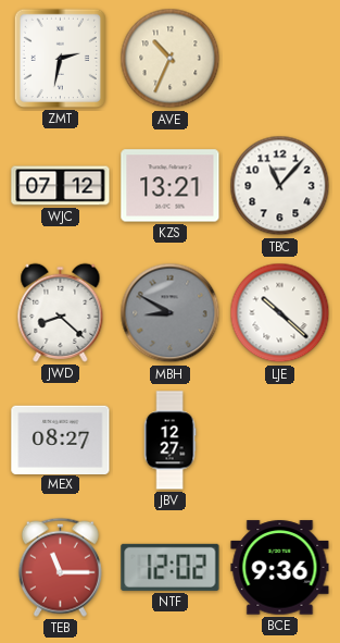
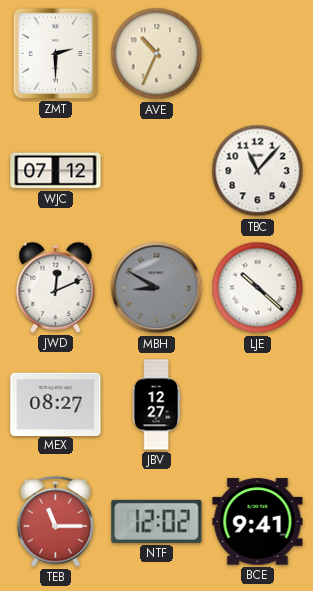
ZMT: 2:32 -> 2:30
KZS: 13:21 -> none
JWD: 8:22 -> 12:11
BCE: 9:36 -> 9:41
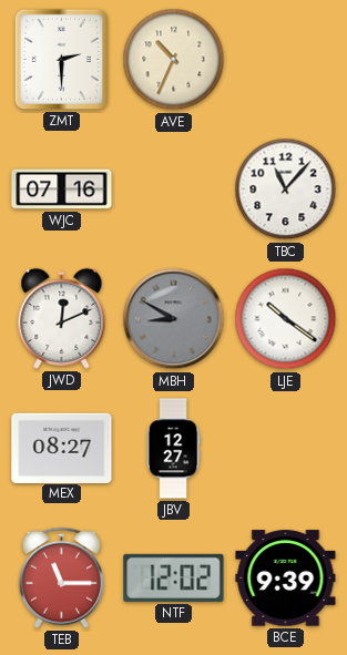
WJC: 07:12 -> 07:16
LJE: 10:22 -> 10:21
BCE: 9:41 -> 9:39
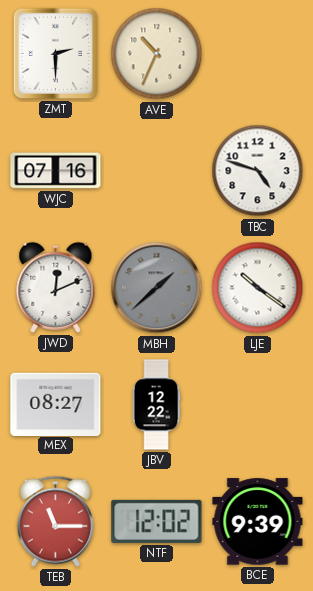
TBC: 11:07 -> 4:48
MBH: 8:50 -> 1:38
JBV: 12:27 -> 12:22
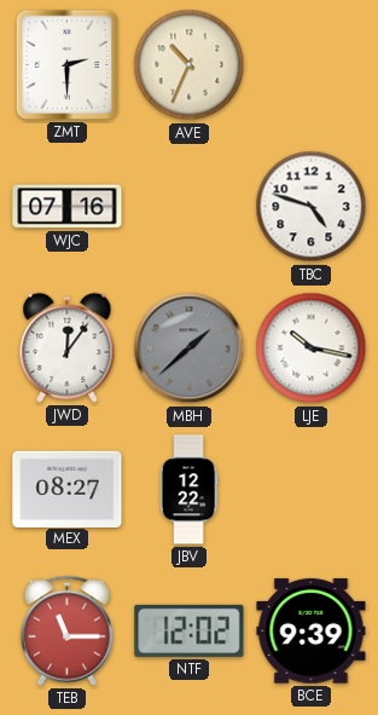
JWD: 12:11 -> 12:06
LJE: 10:21 -> 10:17
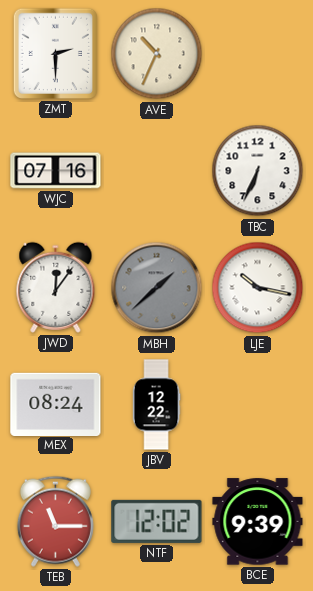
TBC: 4:48 -> 6:34
MEX: 08:27 -> 08:24
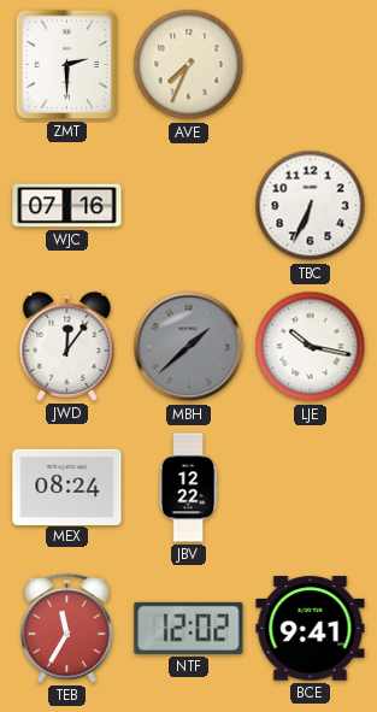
AVE: 10:34 -> 7:34
TEB: 11:15 -> 11:35
BCE: 9:39 -> 9:41
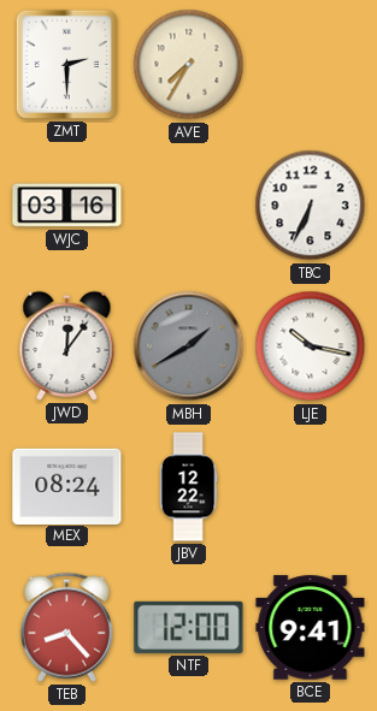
AVE: 7:34 -> 7:35
WJC: 07:16 -> 03:16
MBH: 1:38 -> 1:40
TEB: 11:35 -> 8:23
NTF: 12:02 -> 12:00
